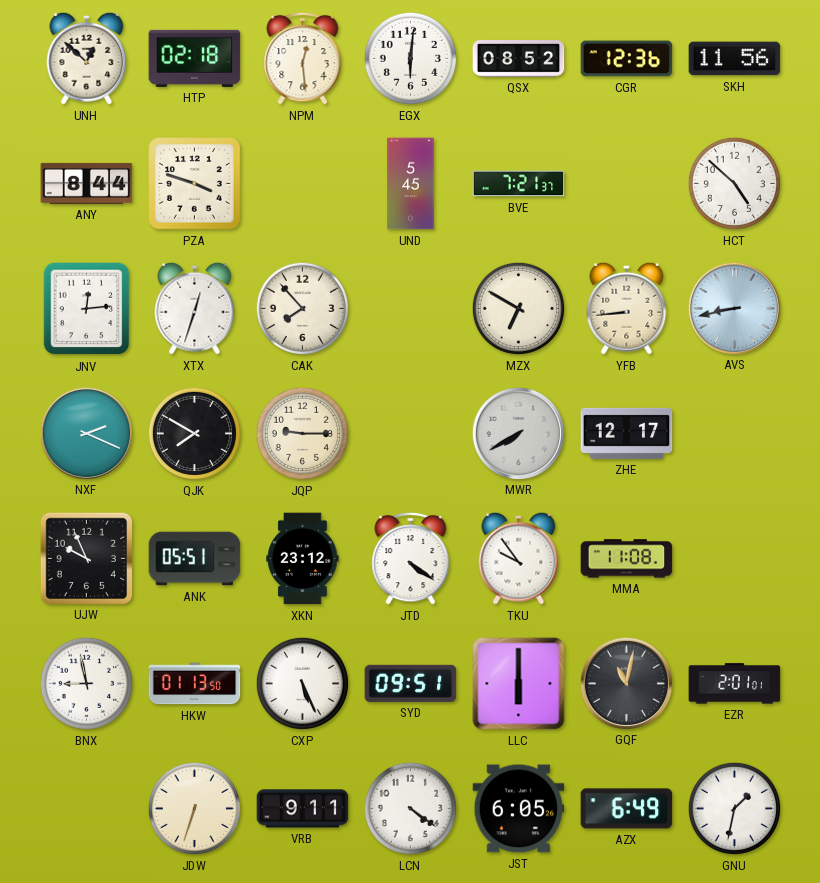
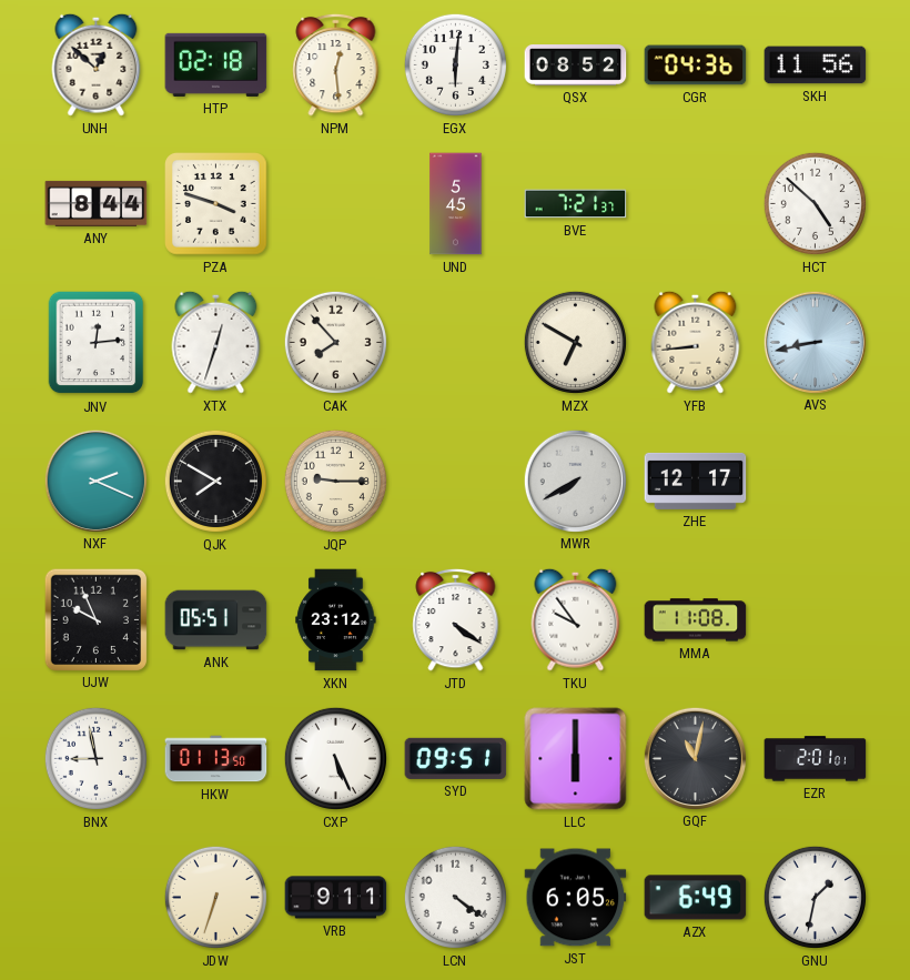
CGR: 12:36 -> 04:36
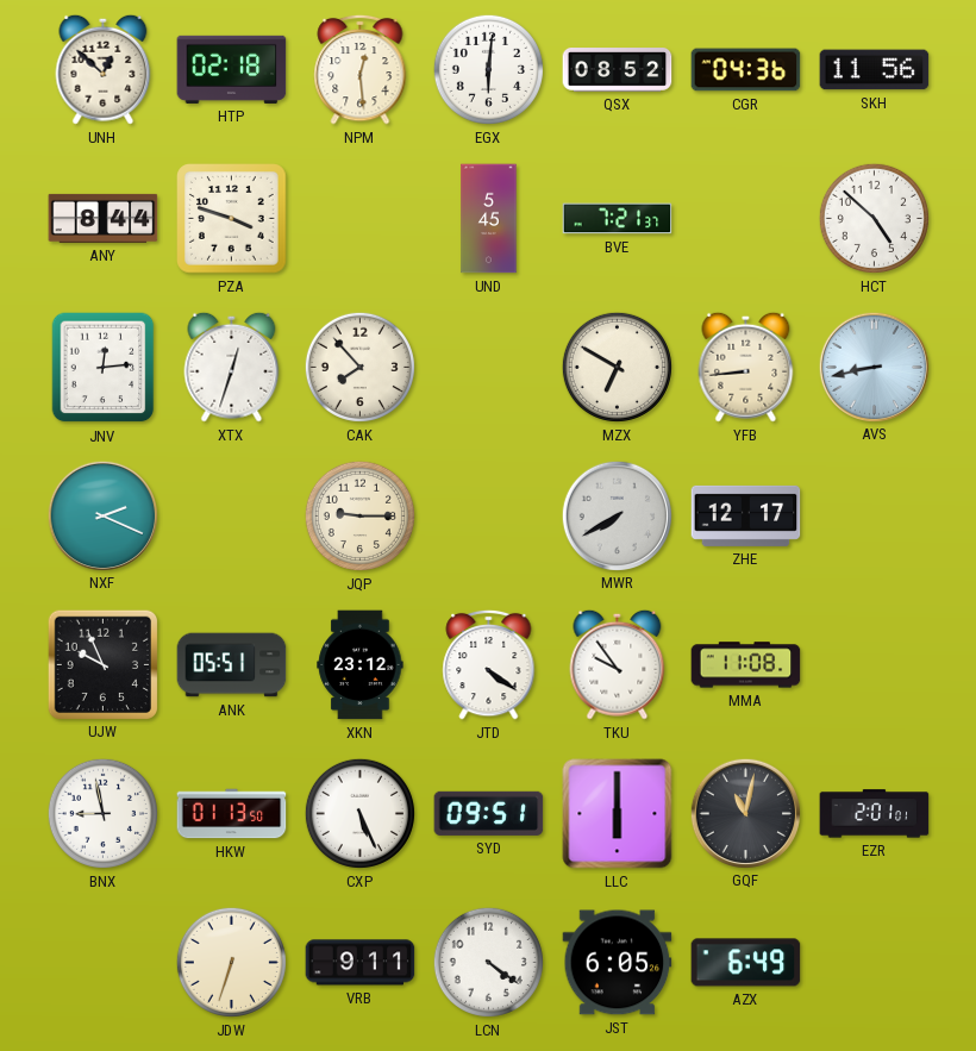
QJK: 7:50 -> none
GNU: 1:32 -> none
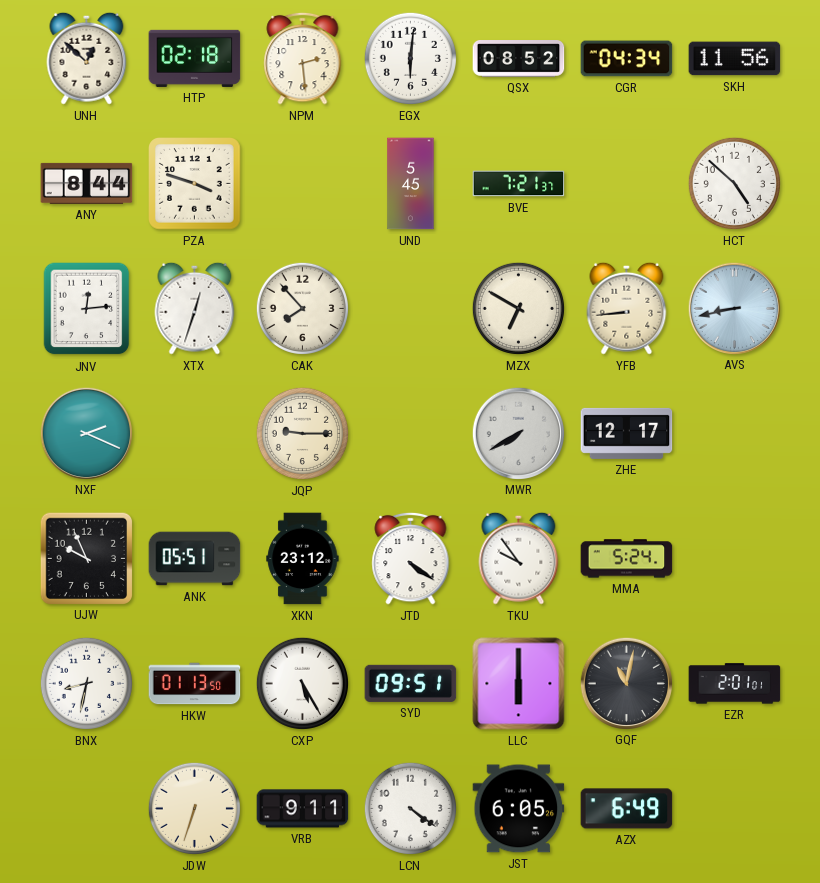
NPM: 12:29 -> 2:29
CGR: 04:36 -> 04:34
MMA: 11:08 -> 5:24
BNX: 8:58 -> 8:32
CXP: 5:26 -> 5:25
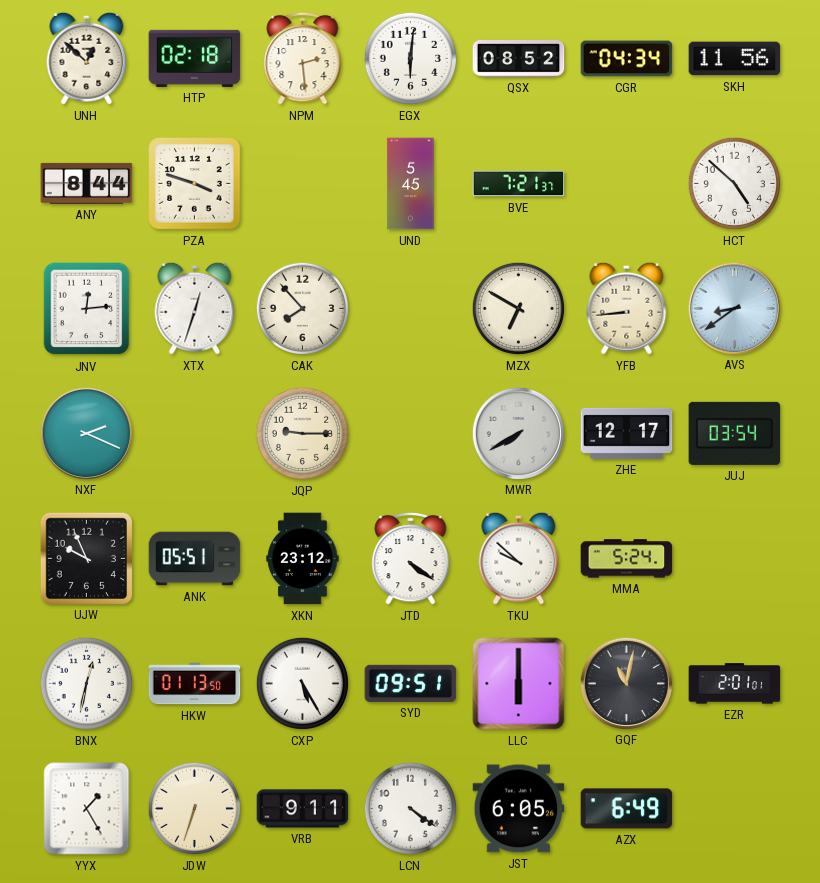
AVS: 8:43 -> 8:39
JUJ: none -> 03:54
TKU: 9:54 -> 9:52
BNX: 8:32 -> 12:32
YYX: none -> 1:25
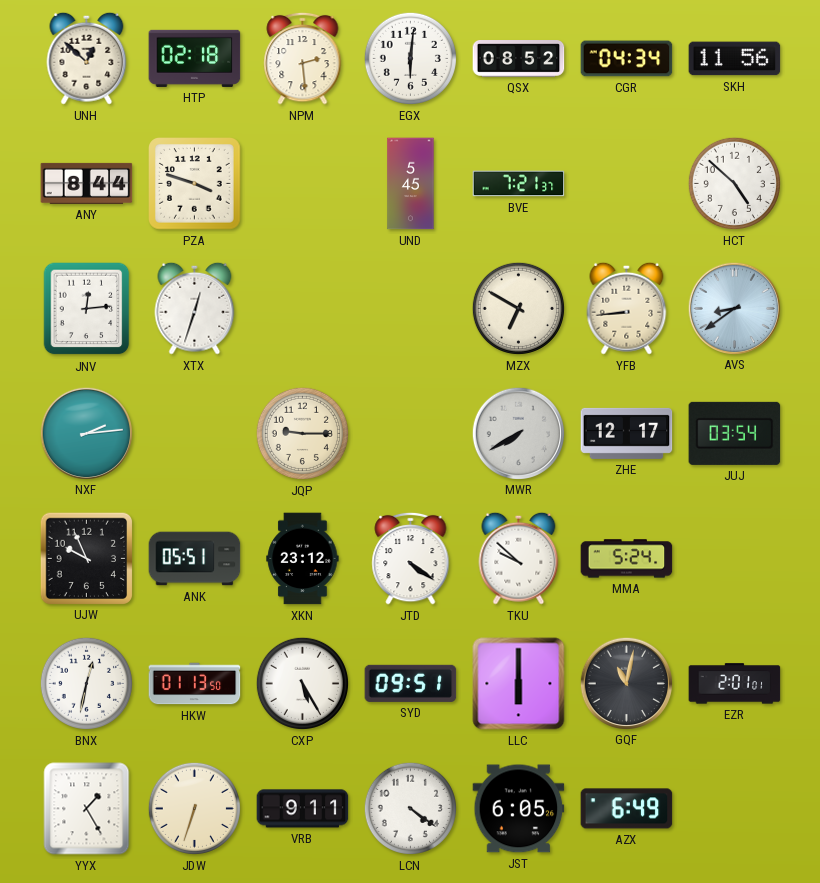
CAK: 7:53 -> none
NXF: 2:19 -> 2:14
